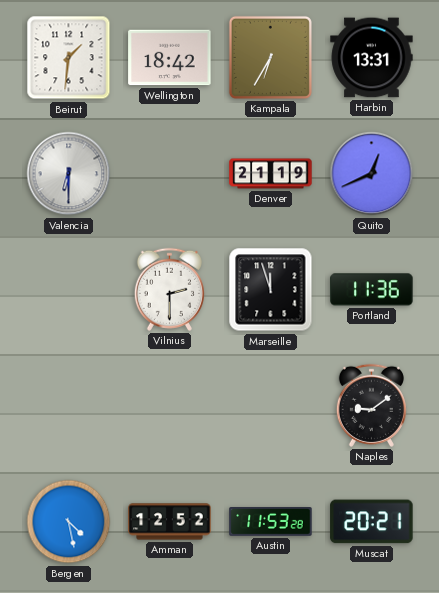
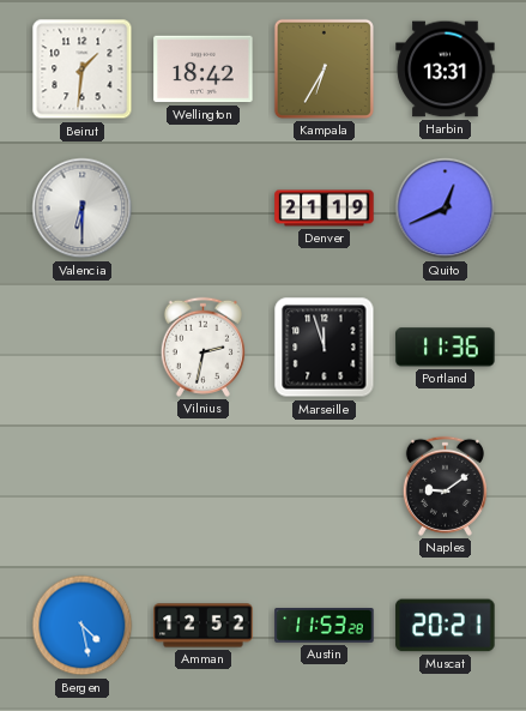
Vilnius: 2:30 -> 2:32
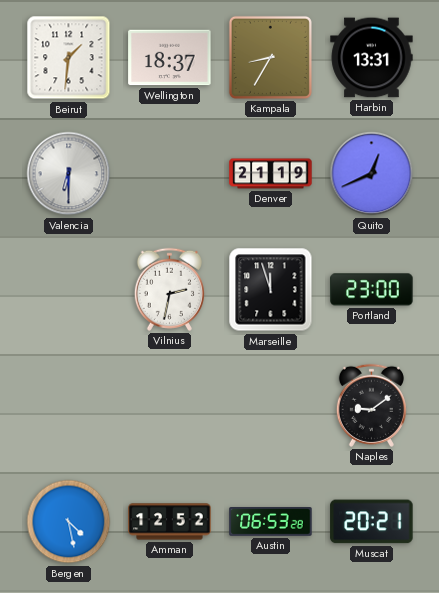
Wellington: 18:42 -> 18:37
Kampala: 6:35 -> 8:35
Portland: 11:36 -> 23:00
Austin: 11:53 -> 06:53
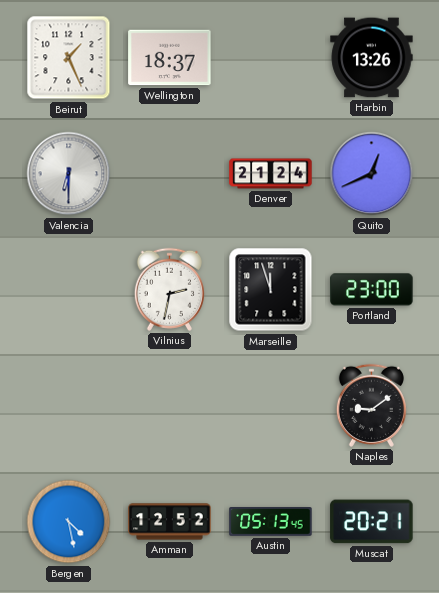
Beirut: 1:31 -> 1:26
Kampala: 8:35 -> none
Harbin: 13:31 -> 13:26
Denver: 21:19 -> 21:24
Austin: 06:53 -> 05:13
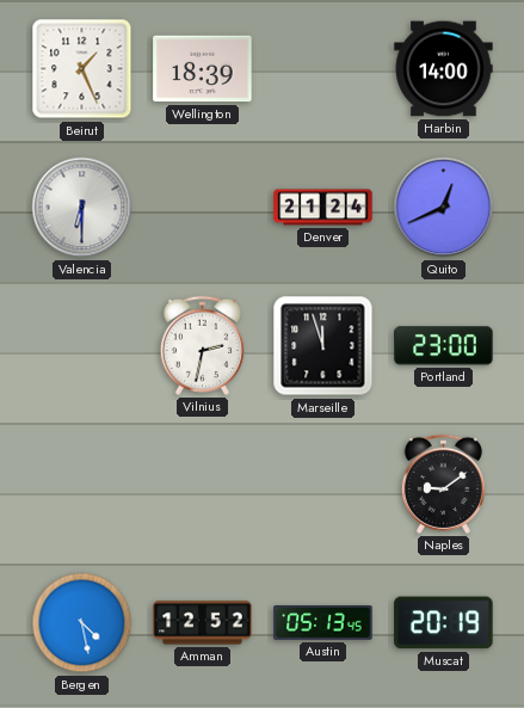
Wellington: 18:37 -> 18:39
Harbin: 13:26 -> 14:00
Muscat: 20:21 -> 20:19
